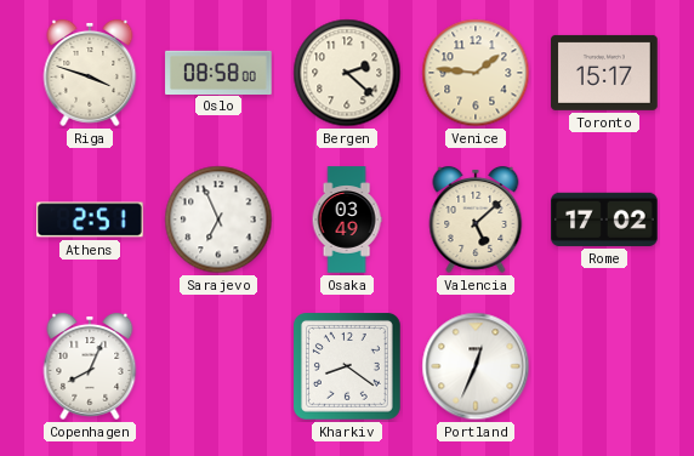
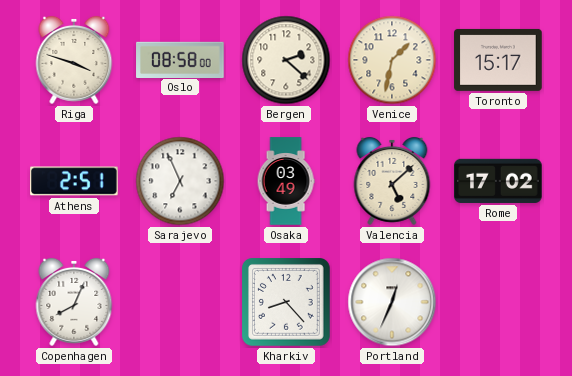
Venice: 1:46 -> 1:32
Kharkiv: 8:21 -> 8:23
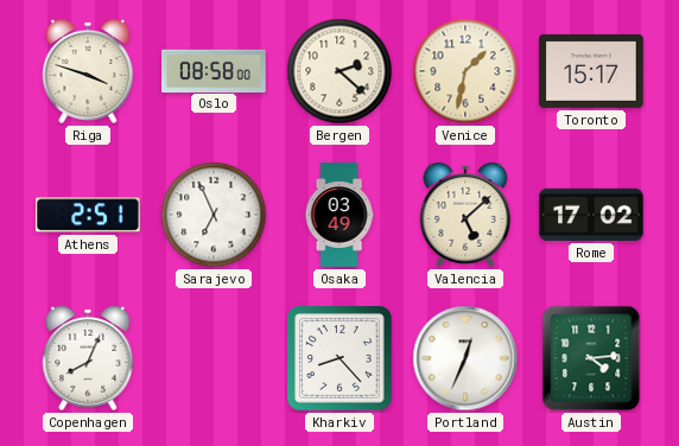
Austin: none -> 4:14
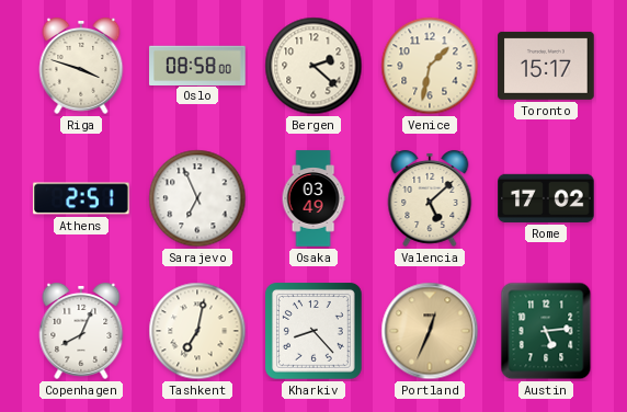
Tashkent: none -> 7:02
Portland dial: white -> champagne
Austin: 4:14 -> 5:14
